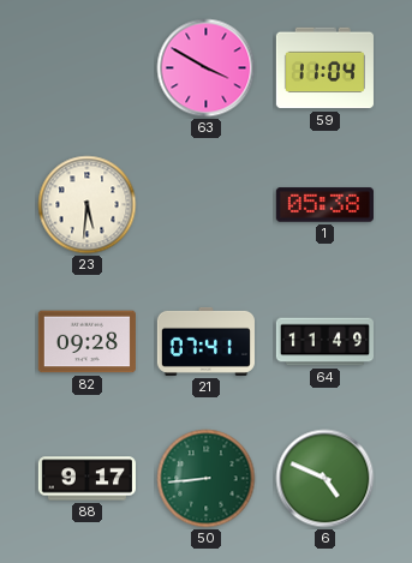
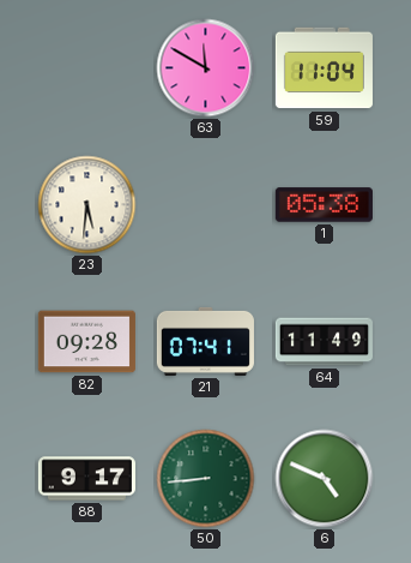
63: 3:50 -> 11:50
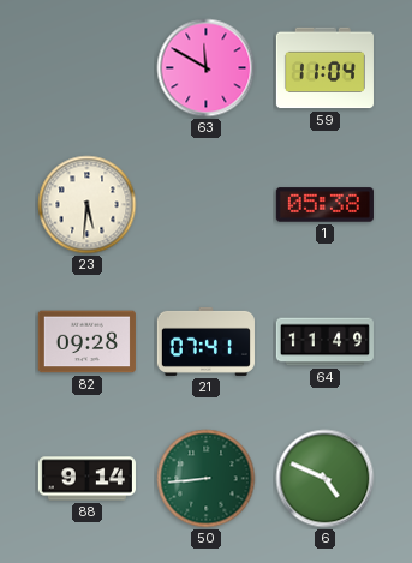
88: 9:17 -> 9:14
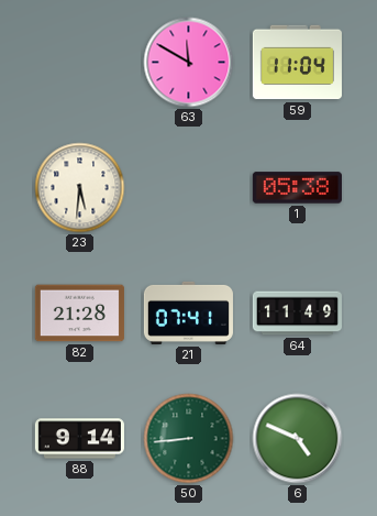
82: 09:28 -> 21:28
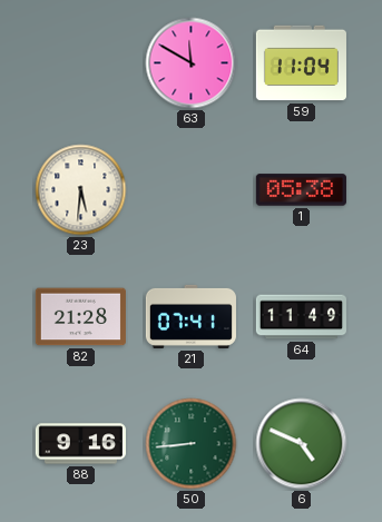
88: 9:14 -> 9:16
